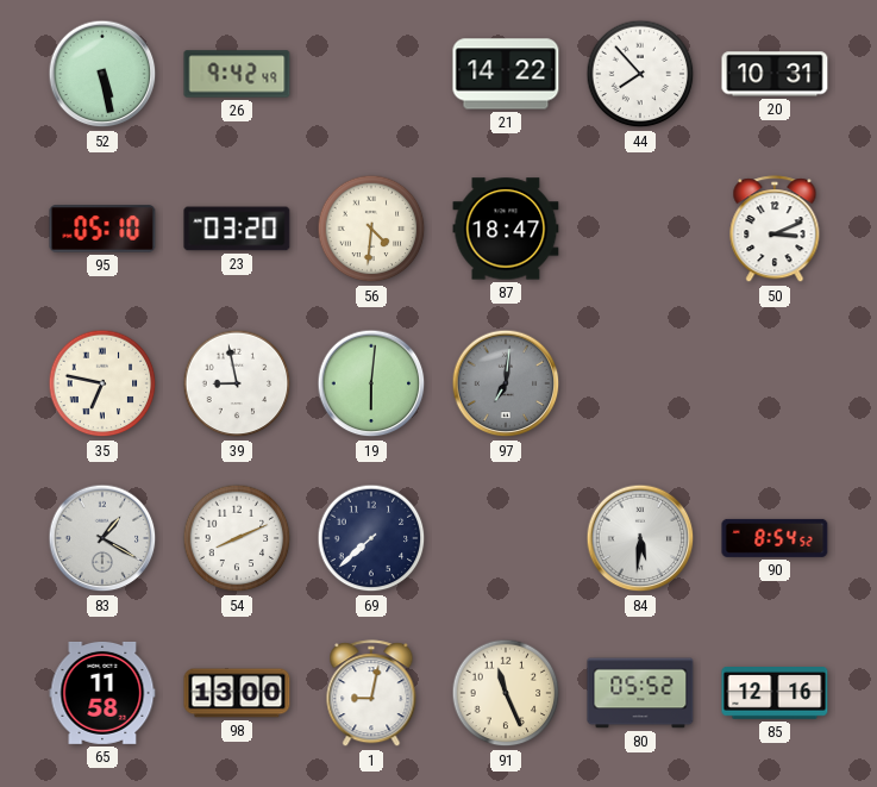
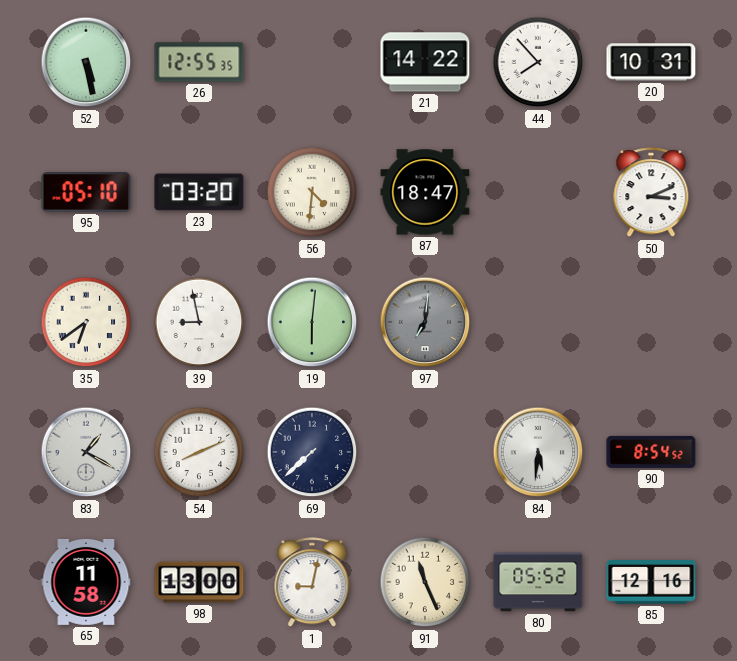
26: 9:42 -> 12:55
35: 6:47 -> 6:39
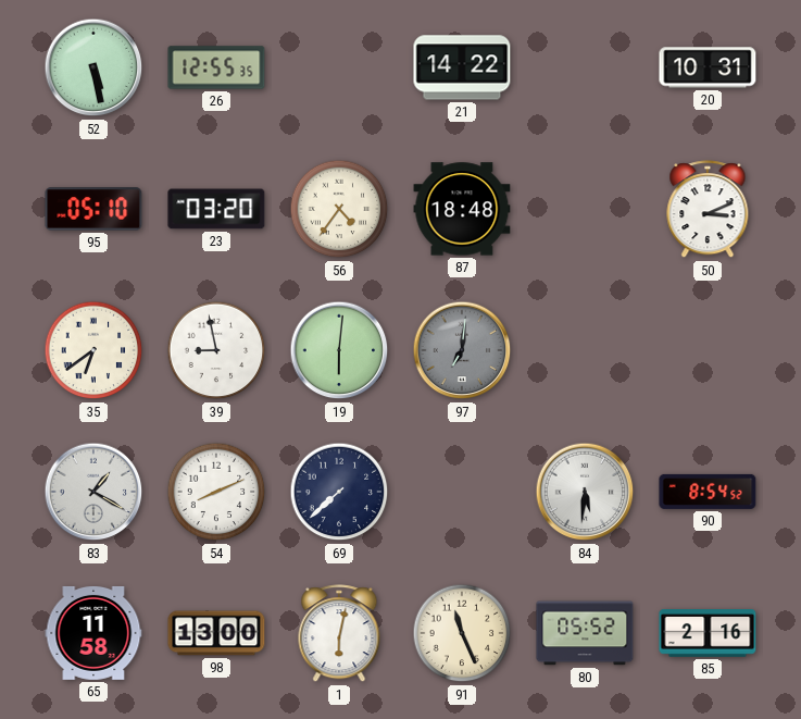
44: 7:53 -> none
56: 4:31 -> 4:36
87: 18:47 -> 18:48
1: 9:02 -> 6:02
85: 12:16 -> 2:16
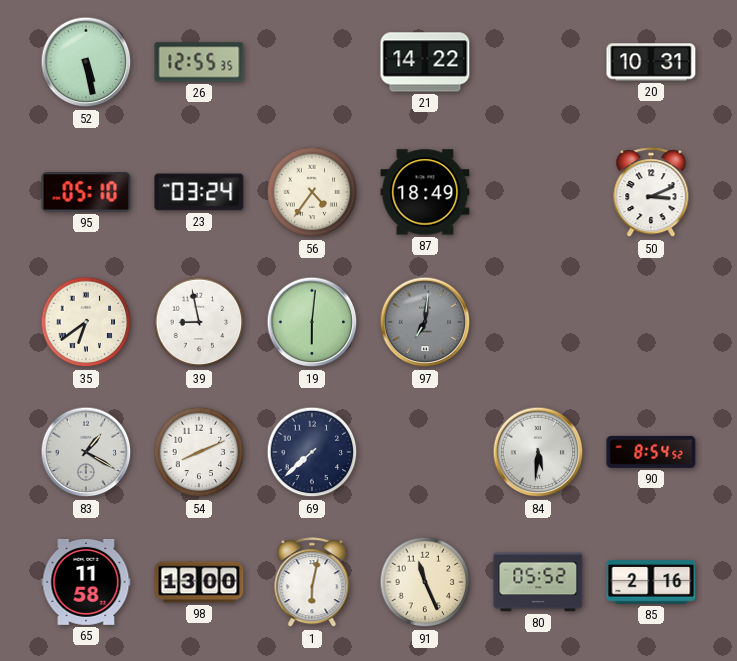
23: 03:20 -> 03:24
87: 18:48 -> 18:49
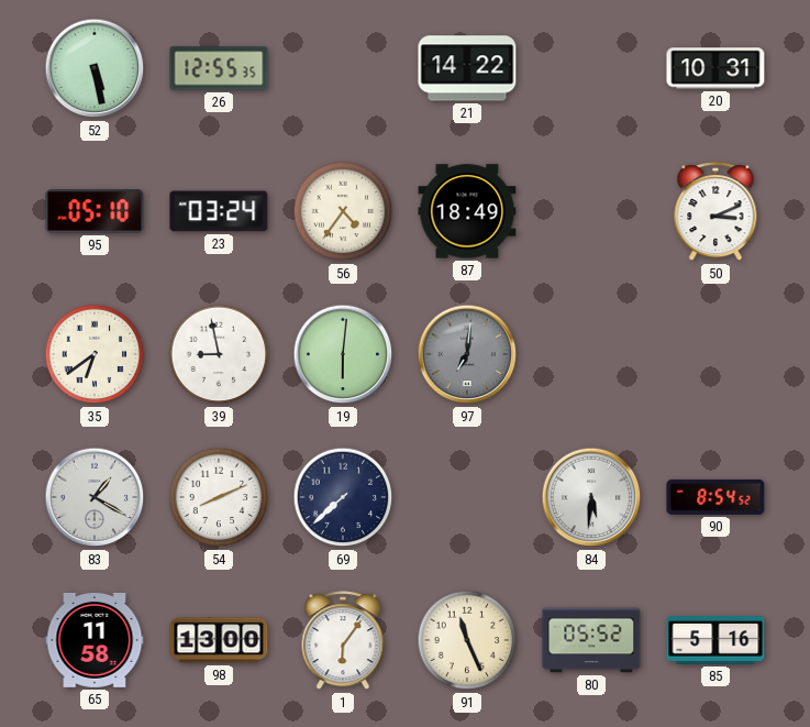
1: 6:02 -> 6:06
85: 2:16 -> 5:16
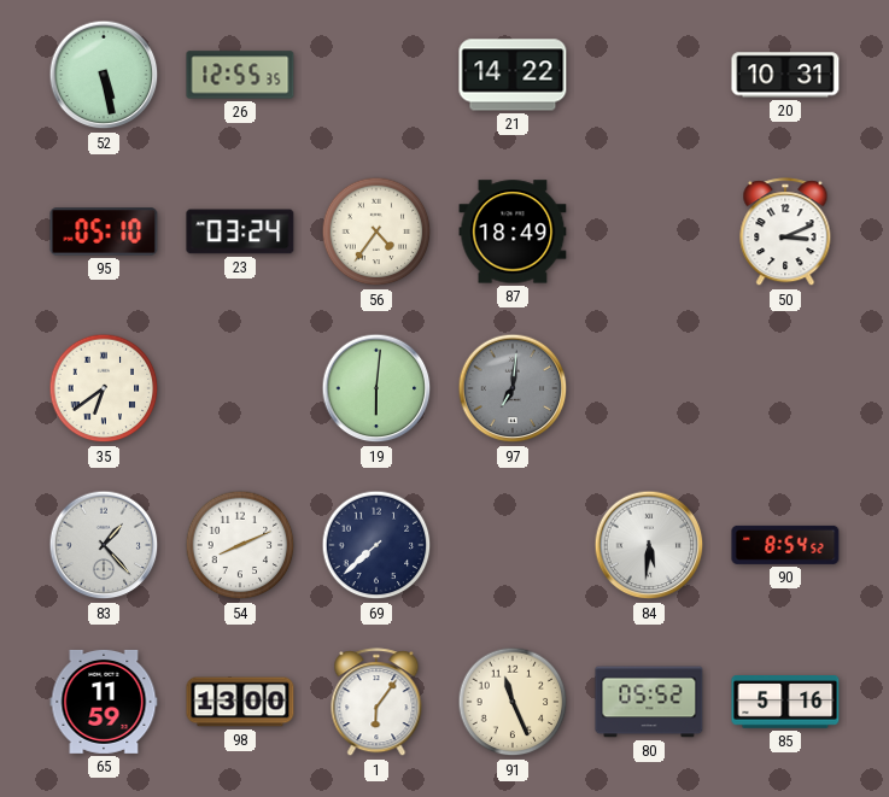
39: 8:58 -> none
83: 1:20 -> 1:23
65: 11:58 -> 11:59
